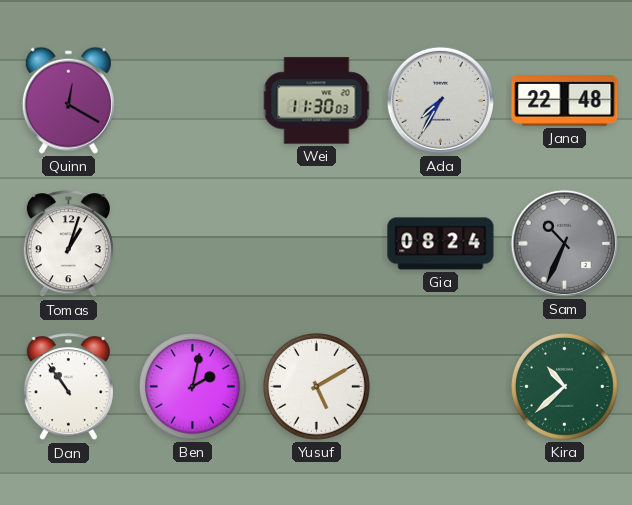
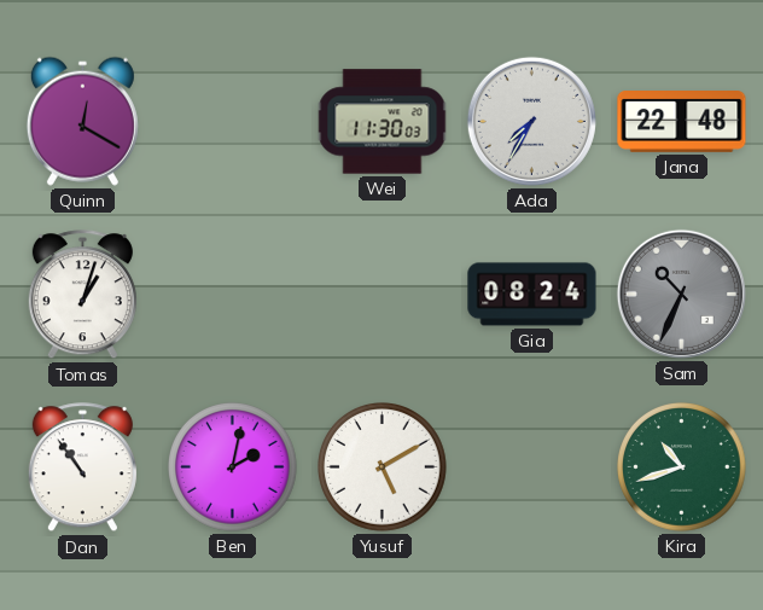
Kira: 10:38 -> 10:42
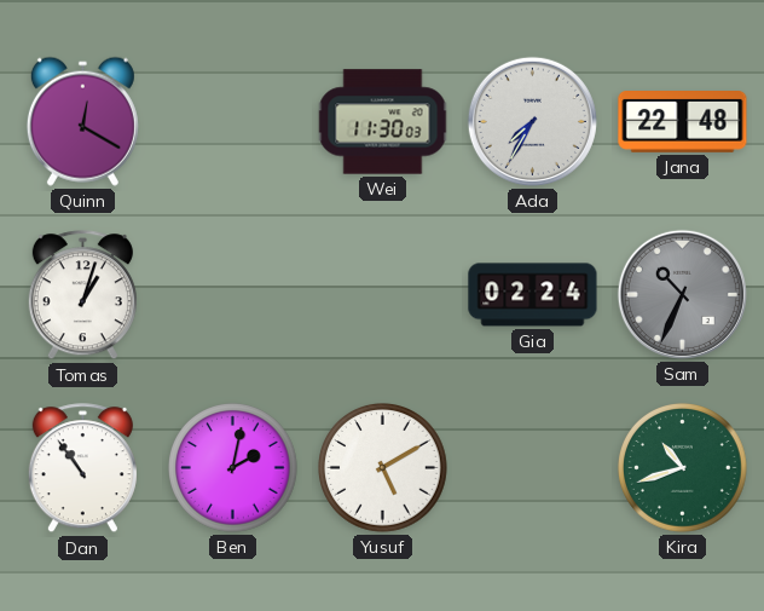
Gia: 08:24 -> 02:24
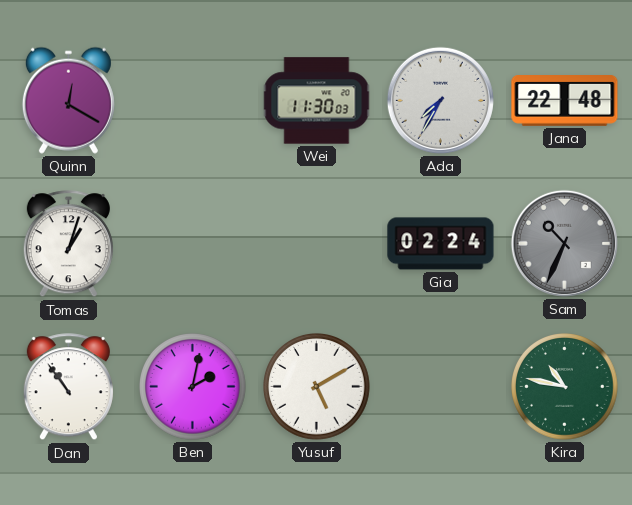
Kira: 10:42 -> 10:47
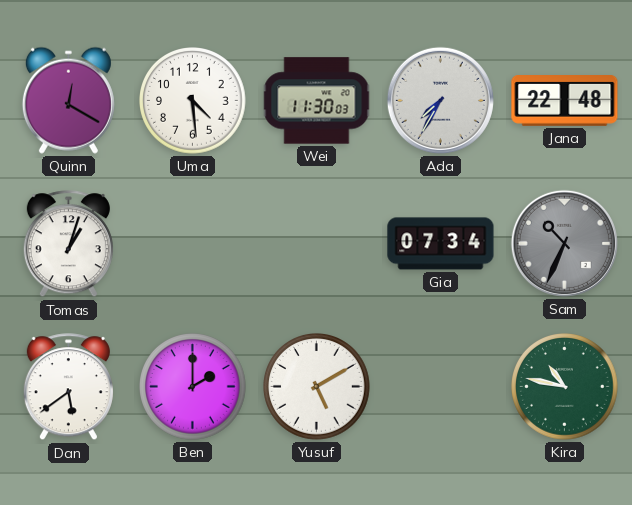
Uma: none -> 4:29
Gia: 02:24 -> 07:34
Dan: 10:54 -> 5:39
Ben: 2:02 -> 2:00
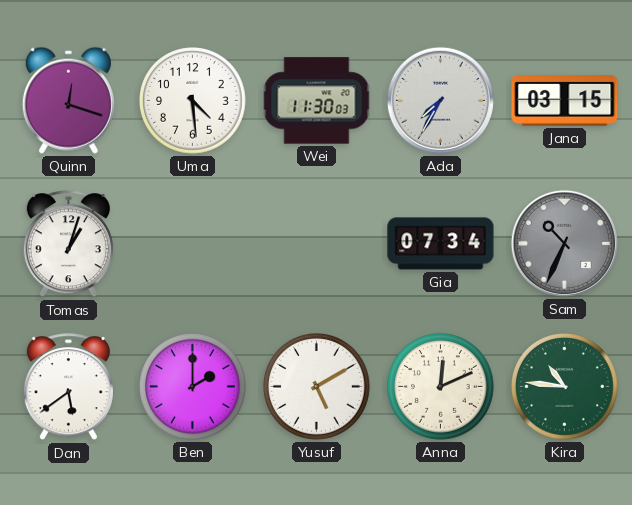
Quinn: 12:20 -> 12:18
Jana: 22:48 -> 03:15
Anna: none -> 12:11
Kira: 10:47 -> 10:46
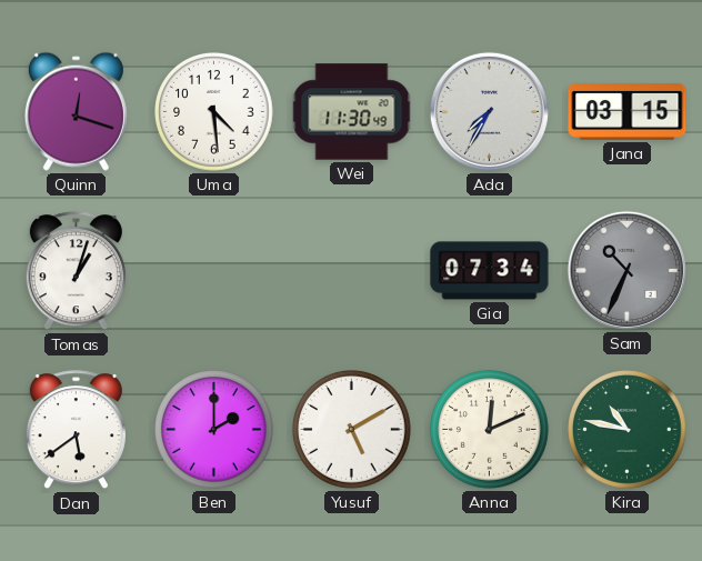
Wei: 11:30:03 -> 11:30:49
Kira: 10:46 -> 10:47
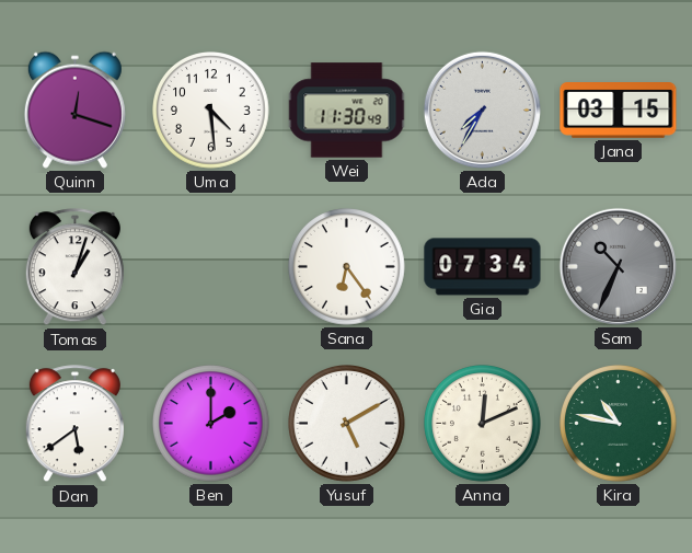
Sana: none -> 6:24
